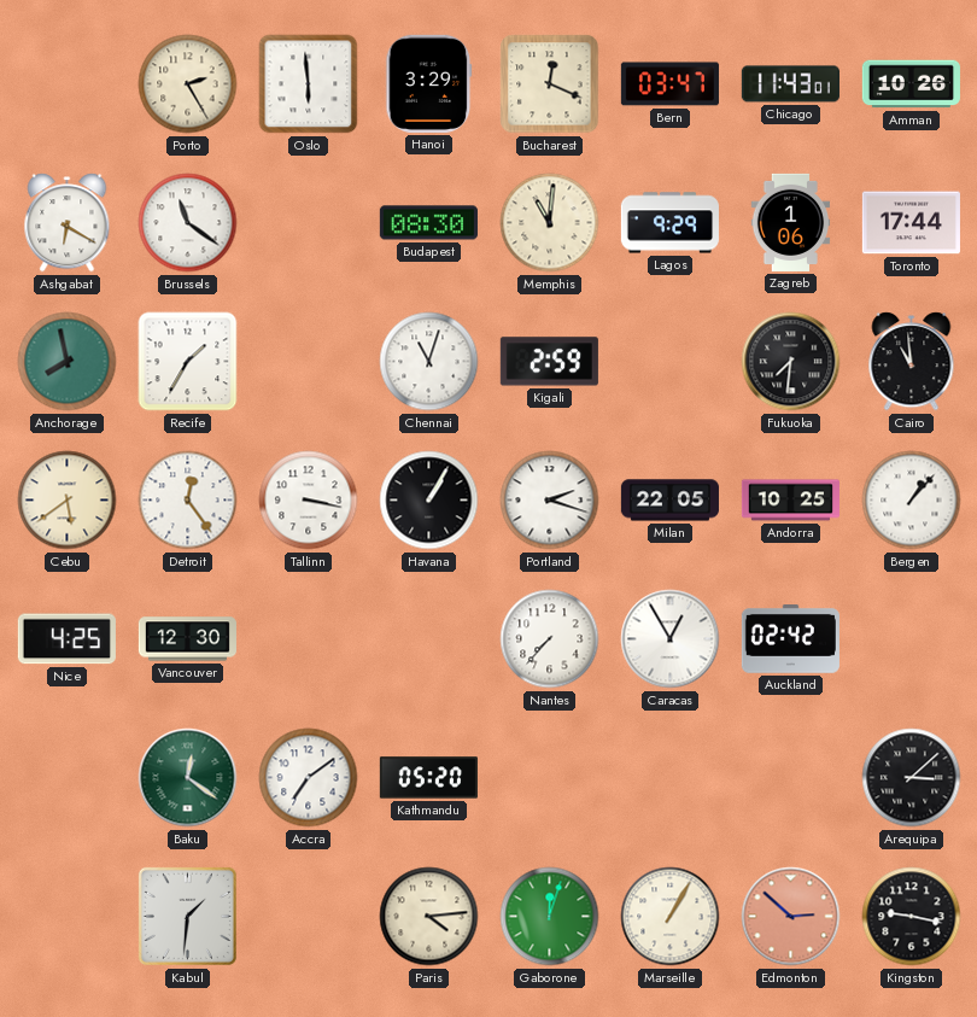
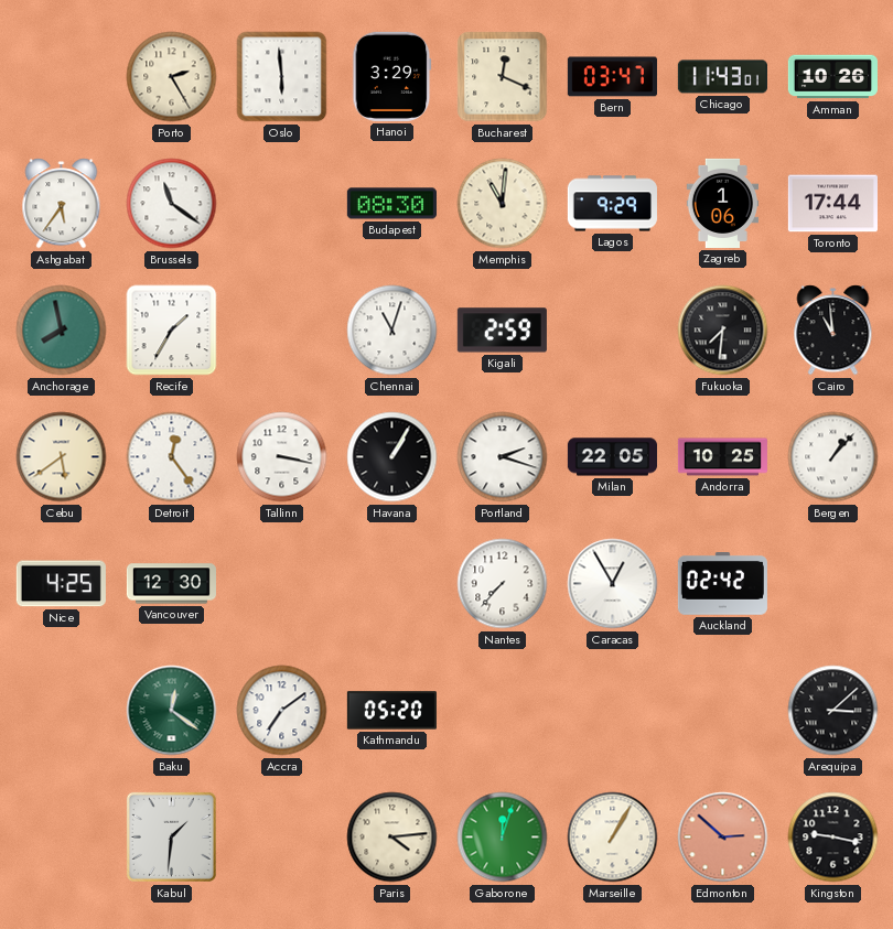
Ashgabat: 6:20 -> 5:36
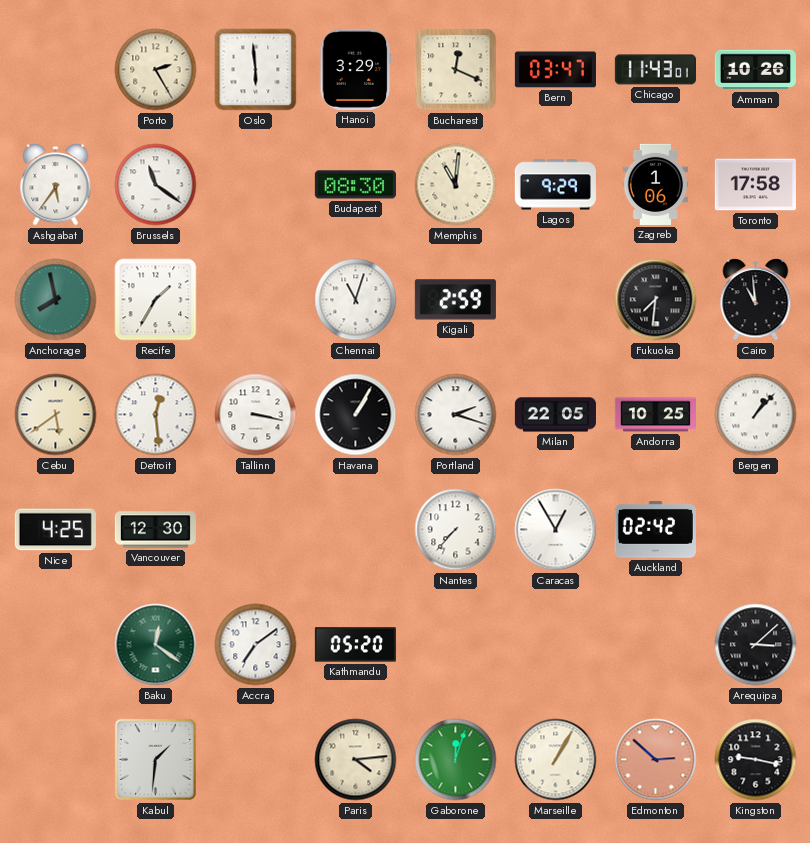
Toronto: 17:44 -> 17:58
Detroit: 12:24 -> 12:29
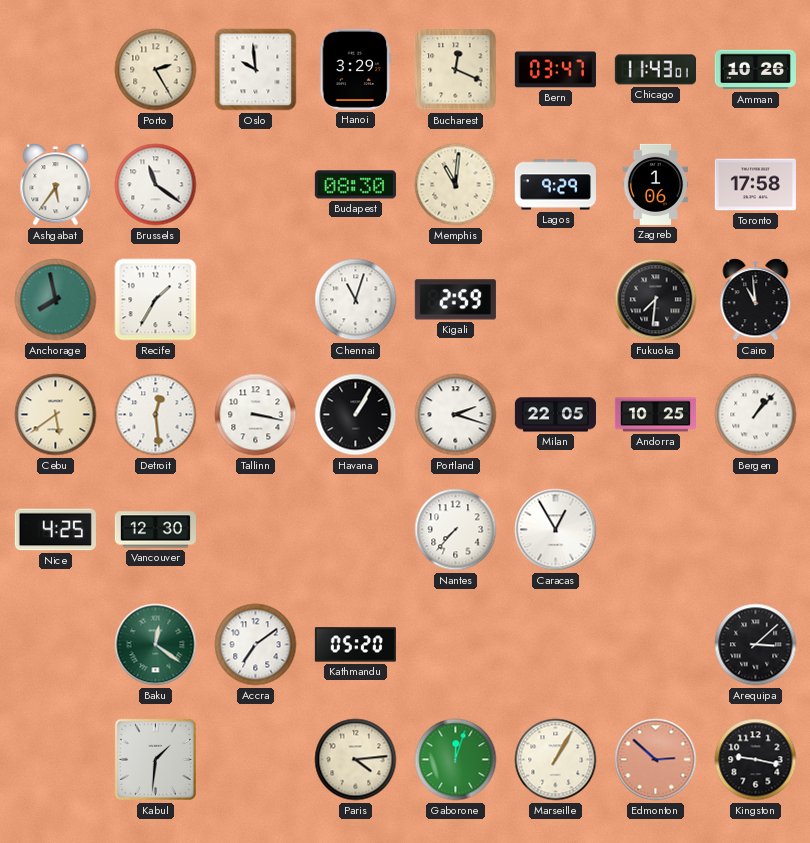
Oslo: 5:59 -> 9:59
Auckland: 02:42 -> none
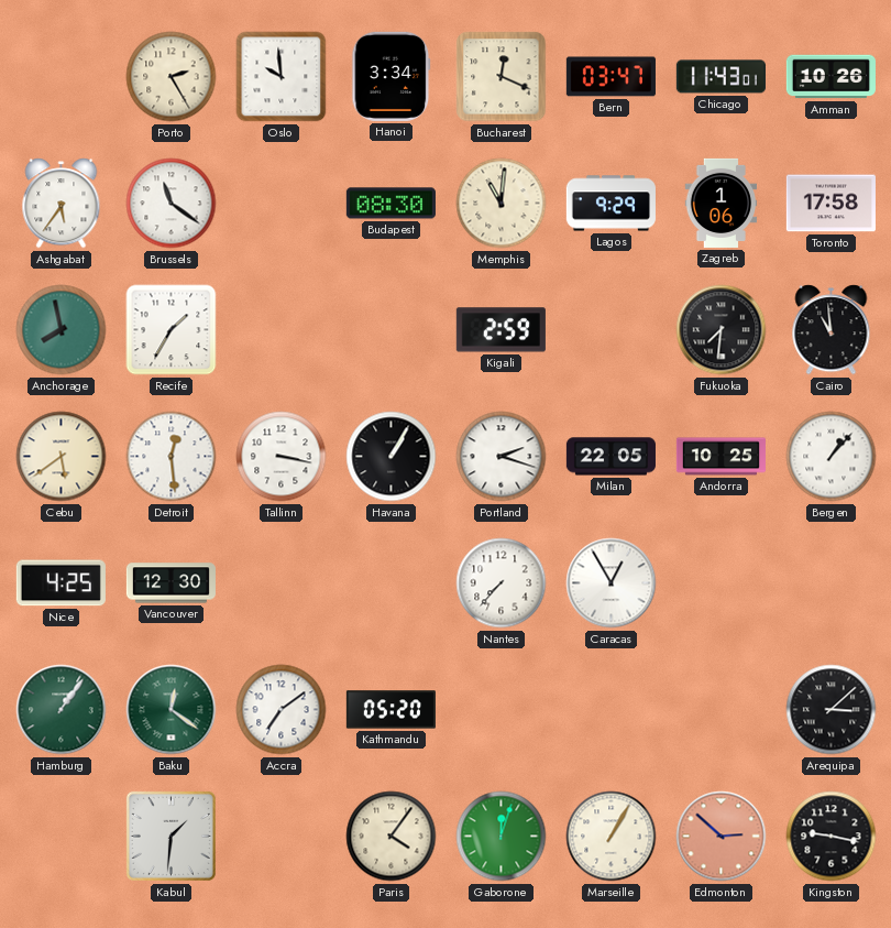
Hanoi: 3:29 -> 3:34
Chennai: 11:03 -> none
Hamburg: none -> 1:06
Paris: 4:14 -> 4:06
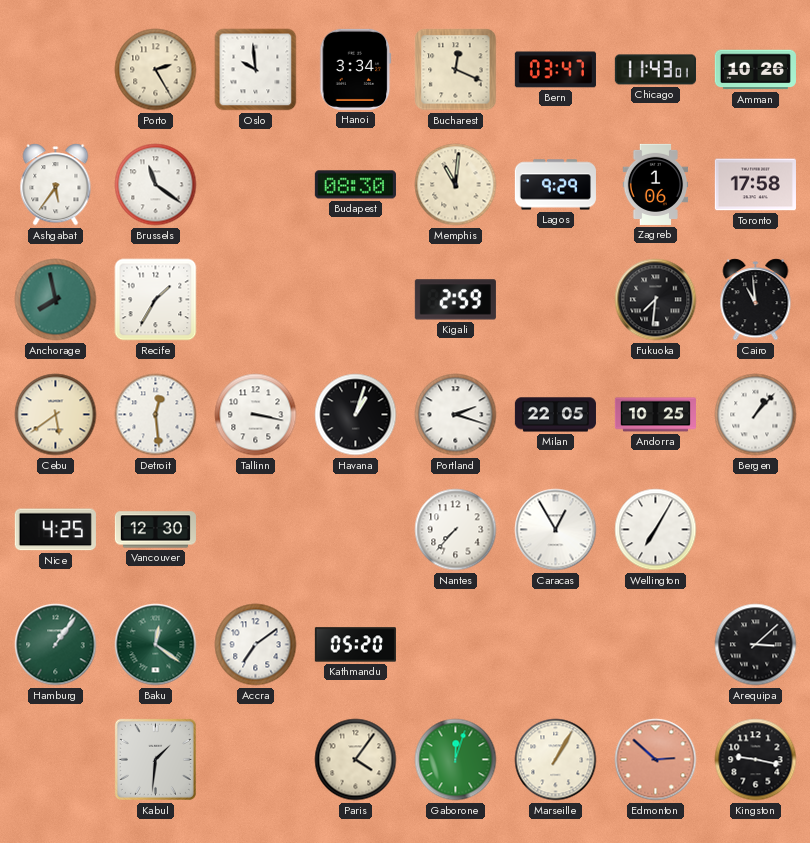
Havana: 1:05 -> 1:03
Wellington: none -> 7:05
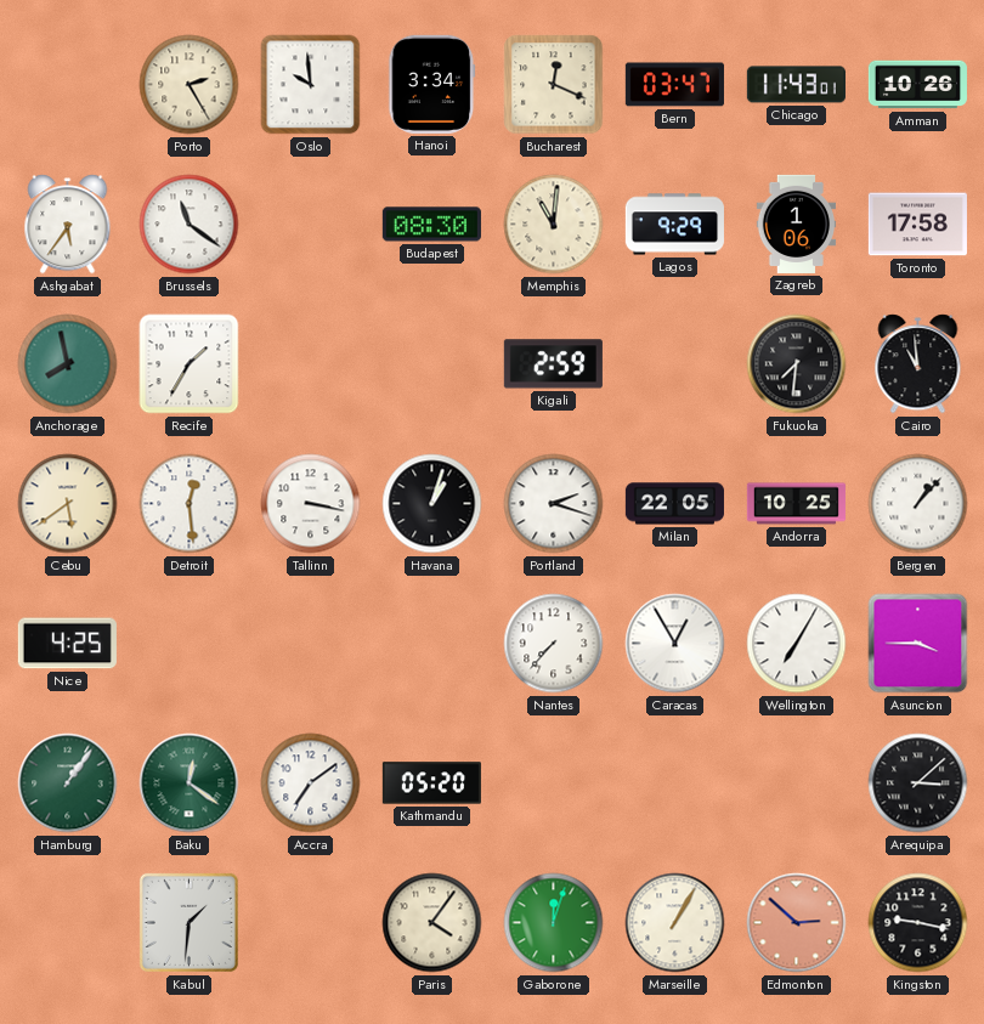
Vancouver: 12:30 -> none
Asuncion: none -> 3:45
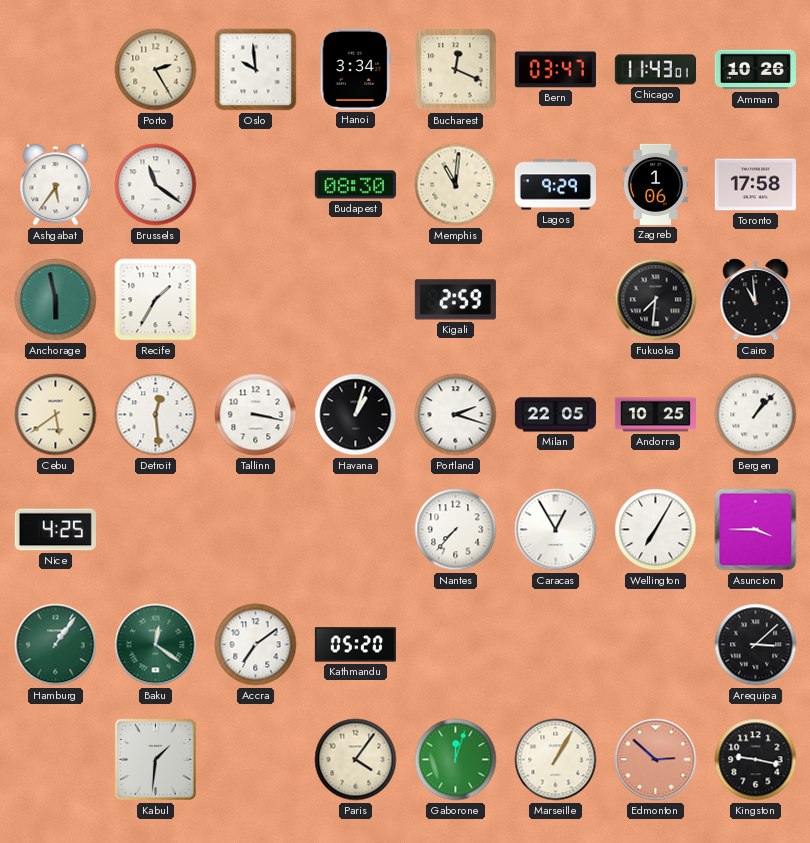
Anchorage: 7:58 -> 5:58
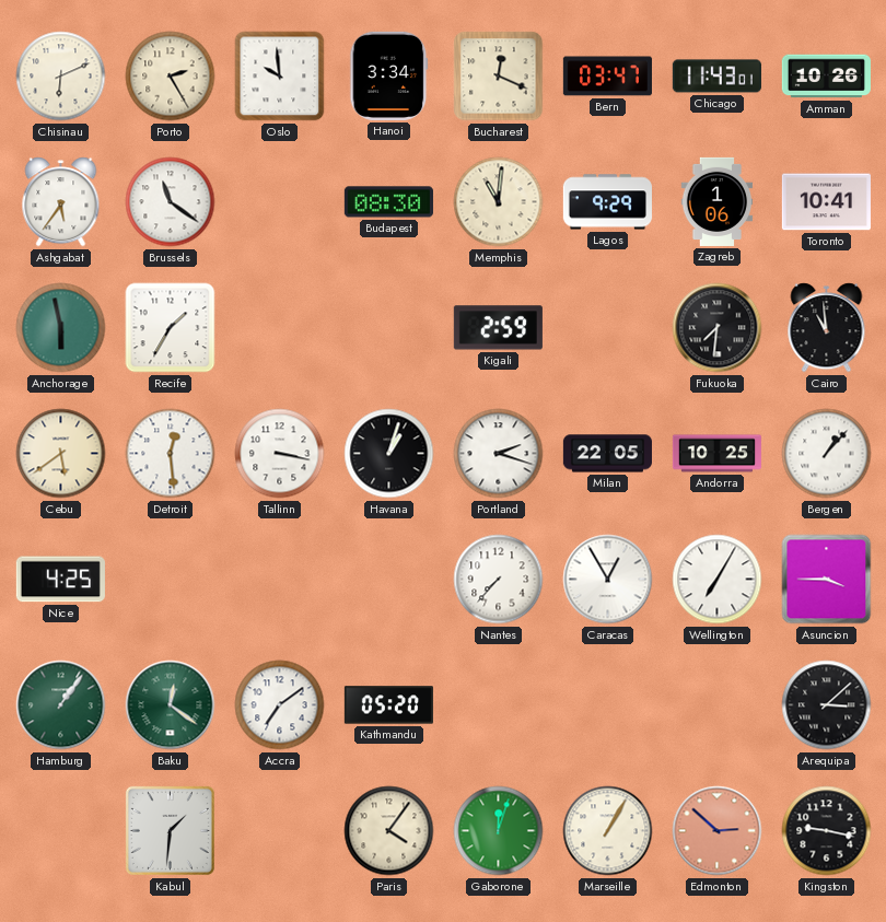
Chisinau: none -> 6:11
Toronto: 17:58 -> 10:41
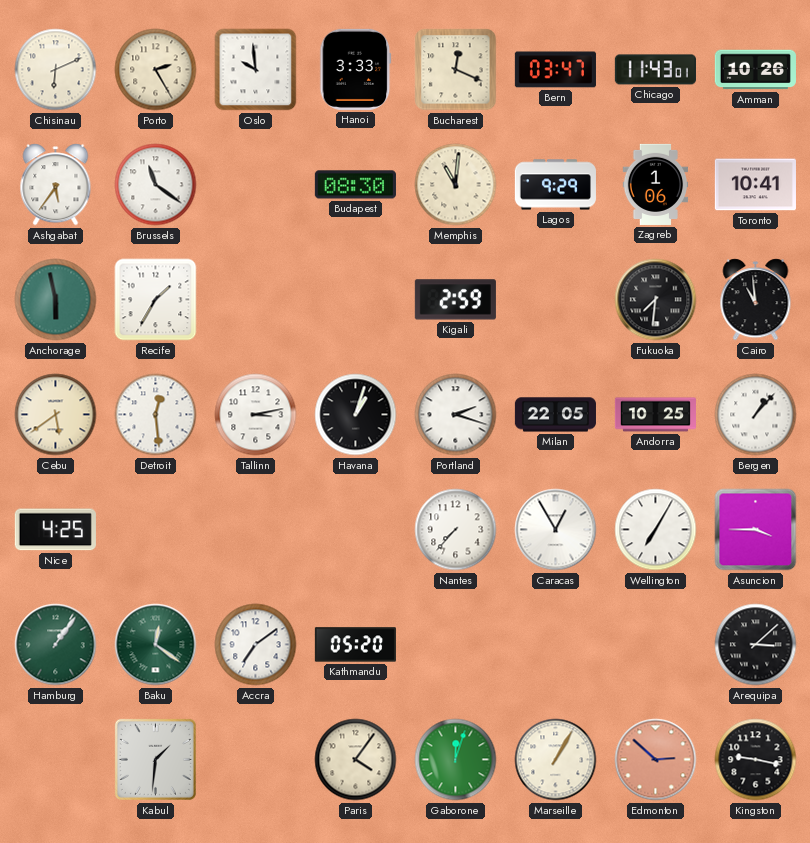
Hanoi: 3:34 -> 3:33
Tallinn: 3:17 -> 3:13
